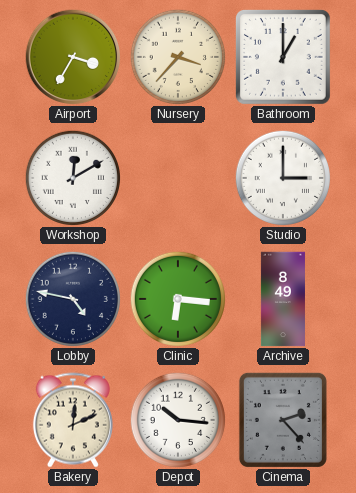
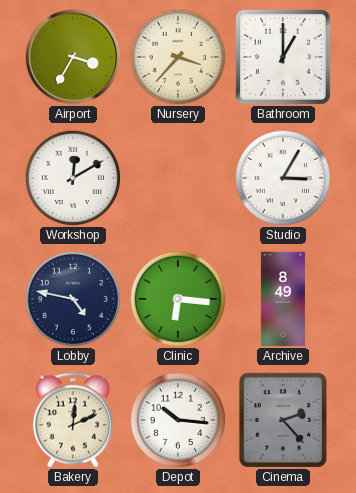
Studio: 3:00 -> 3:05
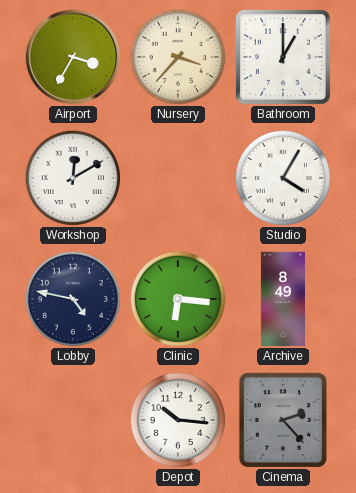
Studio: 3:05 -> 4:05
Bakery: 12:11 -> none
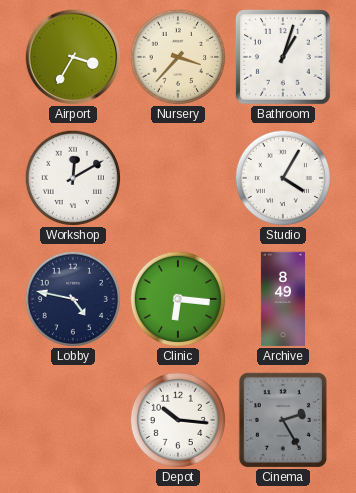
Bathroom: 1:00 -> 1:03
Cinema: 2:23 -> 2:25
